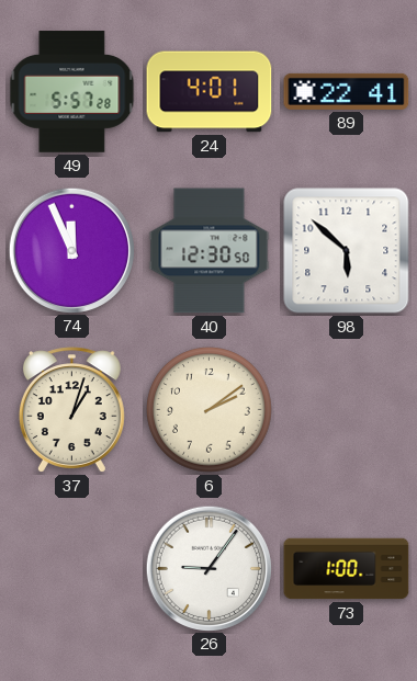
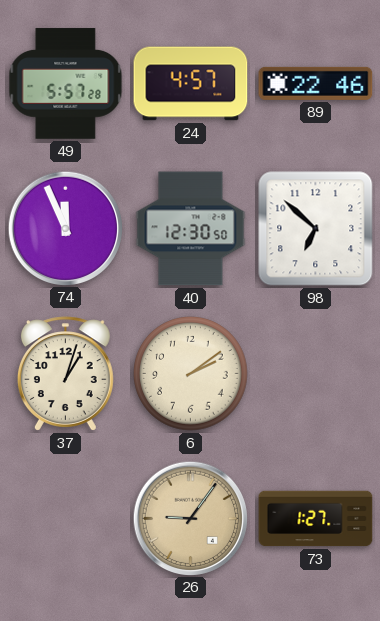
24: 4:01 -> 4:57
89: 22:41 -> 22:46
98: 5:52 -> 6:52
26 dial: white -> champagne
73: 1:00 -> 1:27
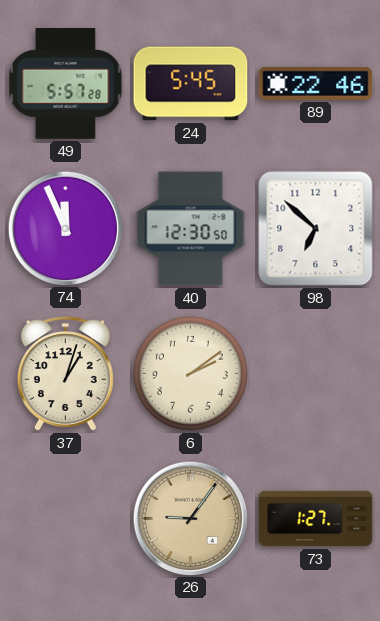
24: 4:57 -> 5:45
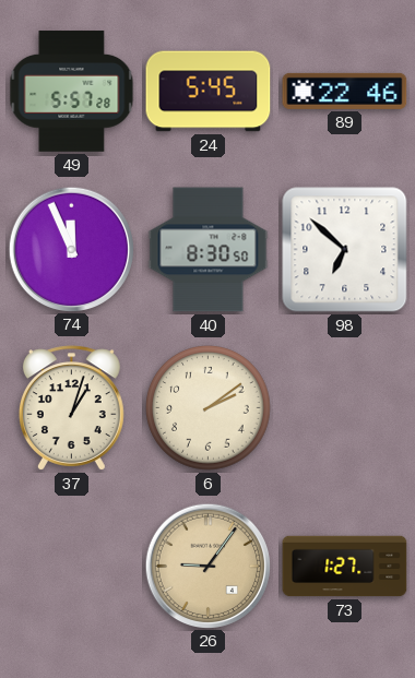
40: 12:30 -> 8:30
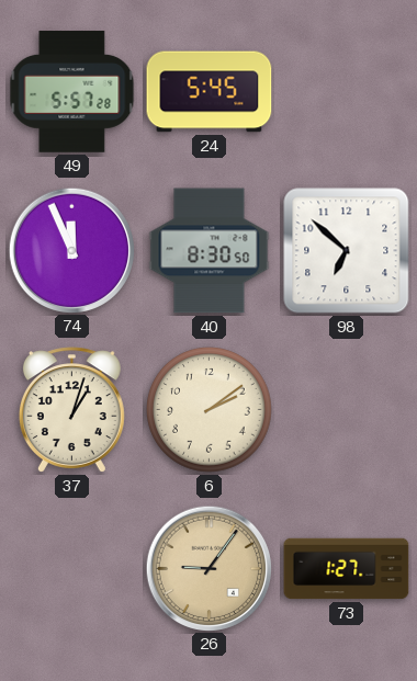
89: 22:46 -> none
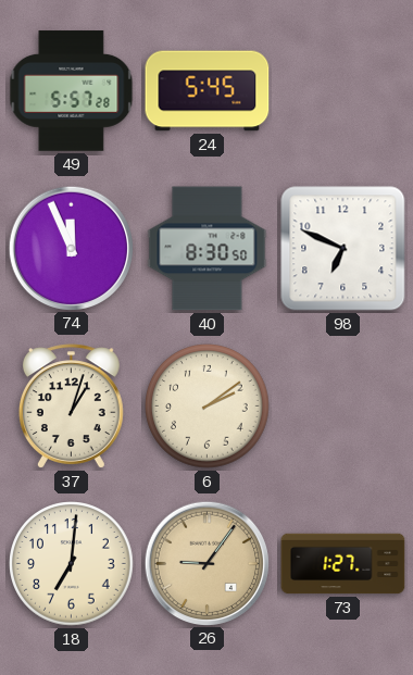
98: 6:52 -> 6:49
18: none -> 7:01
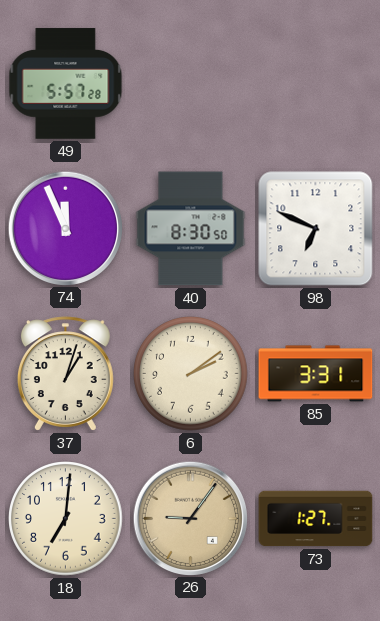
24: 5:45 -> none
85: none -> 3:31
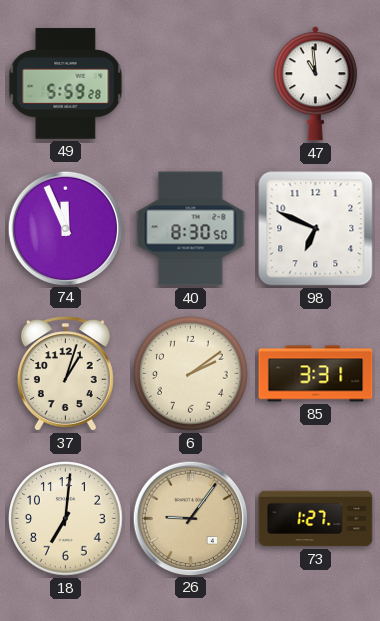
49: 5:57 -> 5:59
47: none -> 10:59
